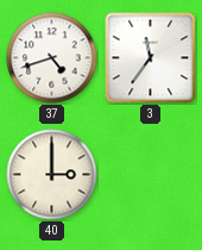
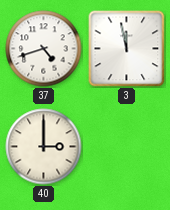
3: 11:36 -> 11:58
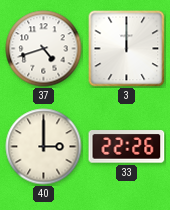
3: 11:58 -> 12:00
33: none -> 22:26
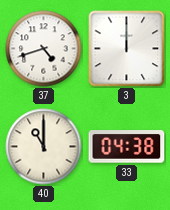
40: 3:00 -> 11:00
33: 22:26 -> 04:38
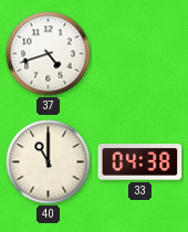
3: 12:00 -> none
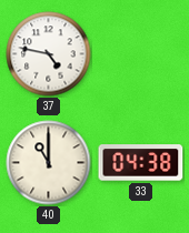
37: 4:42 -> 4:47
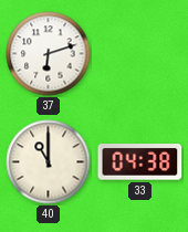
37: 4:47 -> 6:12
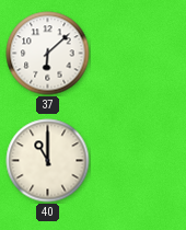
37: 6:12 -> 6:08
33: 04:38 -> none
